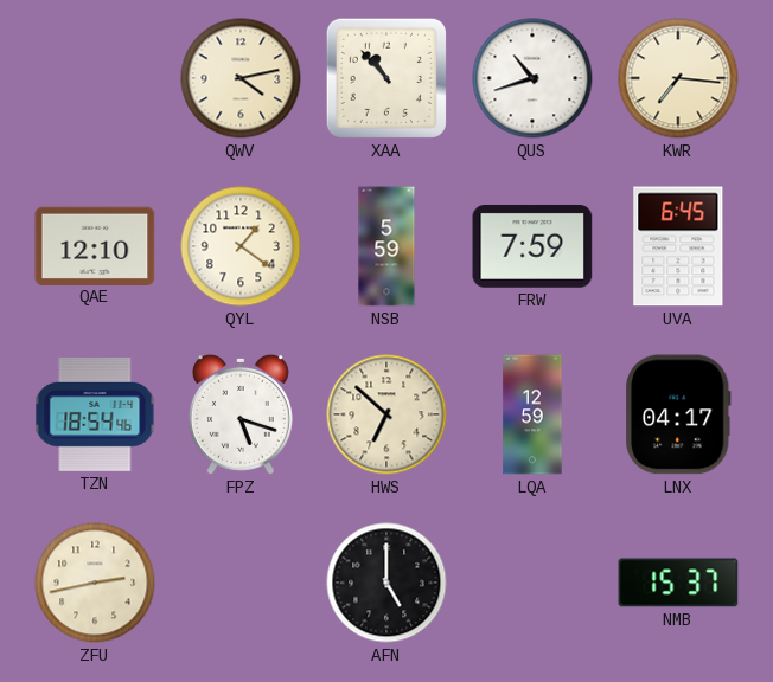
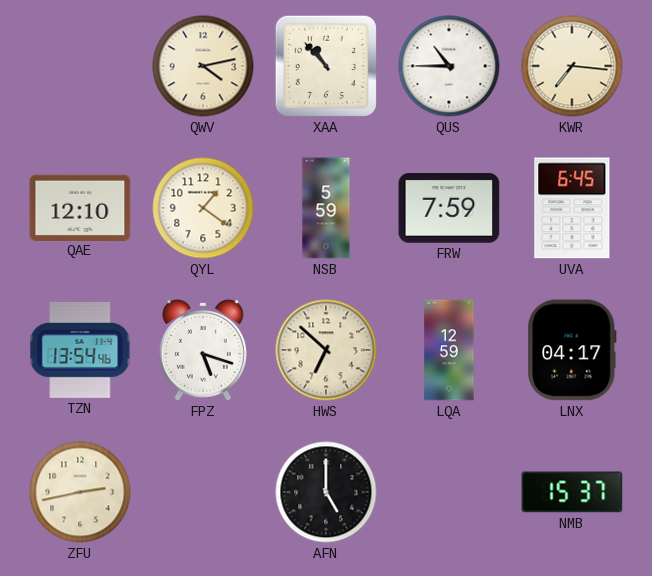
QUS: 10:42 -> 10:45
TZN: 18:54 -> 13:54
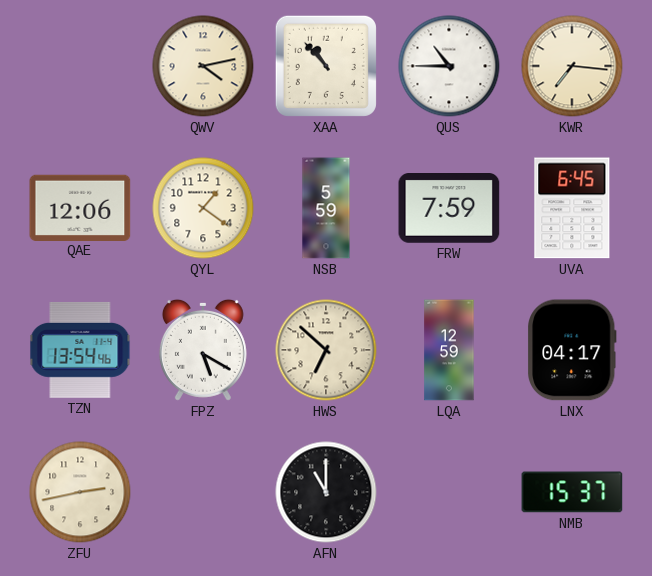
QAE: 12:10 -> 12:06
FPZ: 5:18 -> 5:20
AFN: 5:00 -> 11:00
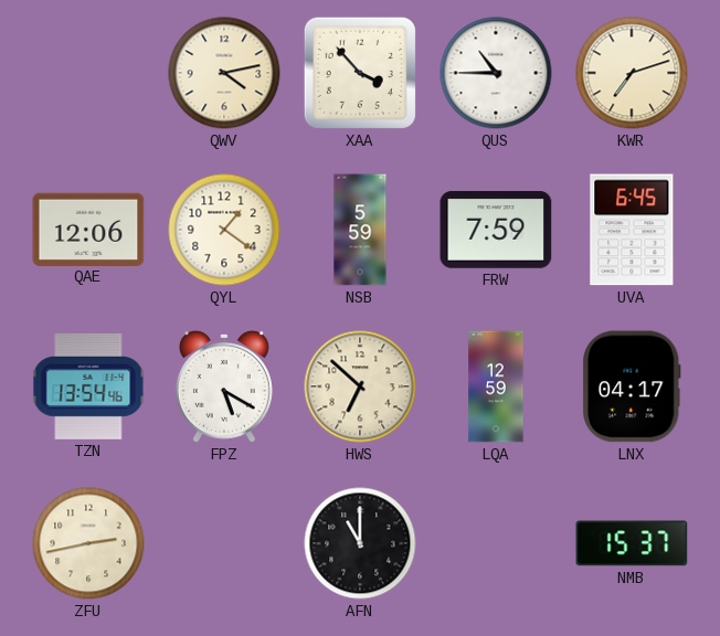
XAA: 10:53 -> 3:53
KWR: 7:16 -> 7:12
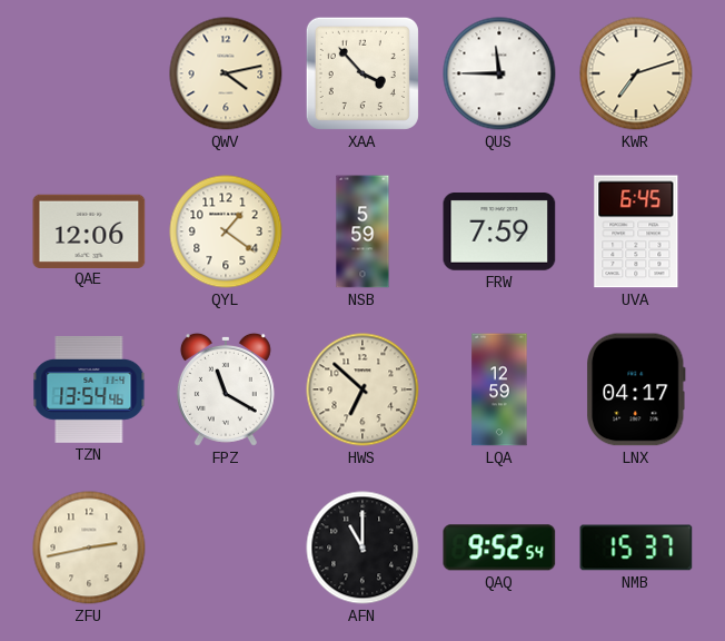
QUS: 10:45 -> 11:45
FPZ: 5:20 -> 11:20
QAQ: none -> 9:52
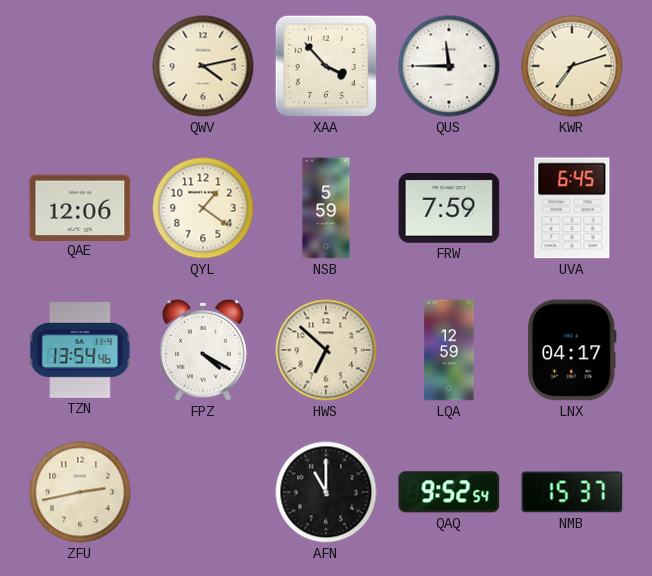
FPZ: 11:20 -> 4:20
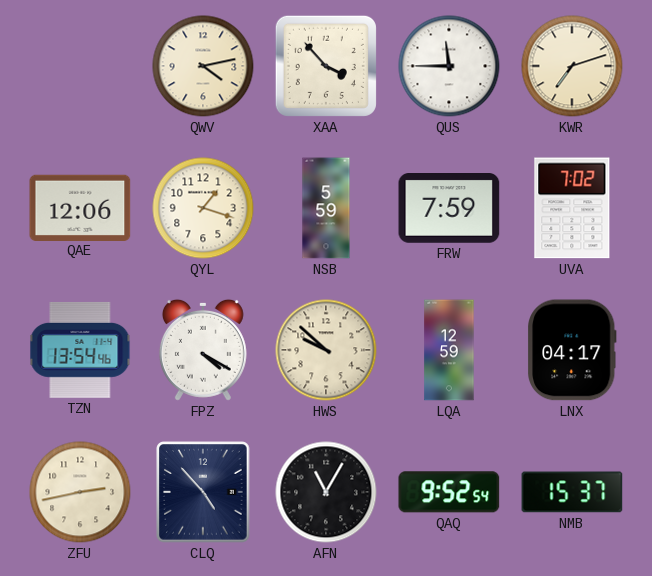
QYL: 1:21 -> 1:18
UVA: 6:45 -> 7:02
HWS: 6:52 -> 9:52
CLQ: none -> 4:53
AFN: 11:00 -> 11:05
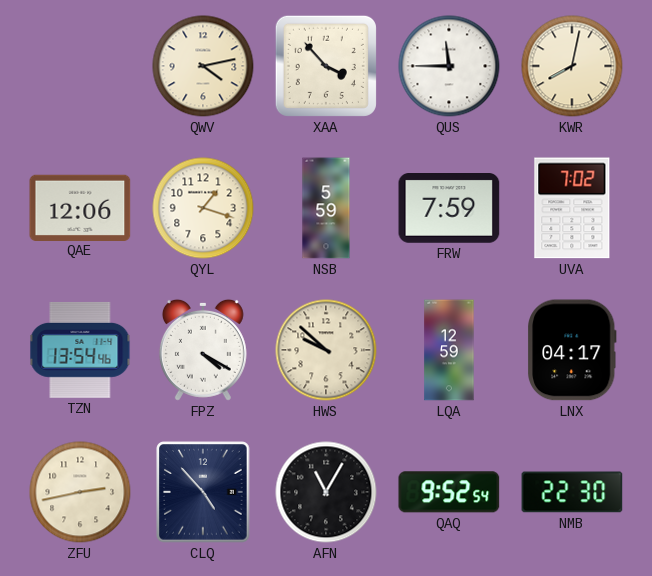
KWR: 7:12 -> 8:02
NMB: 15:37 -> 22:30
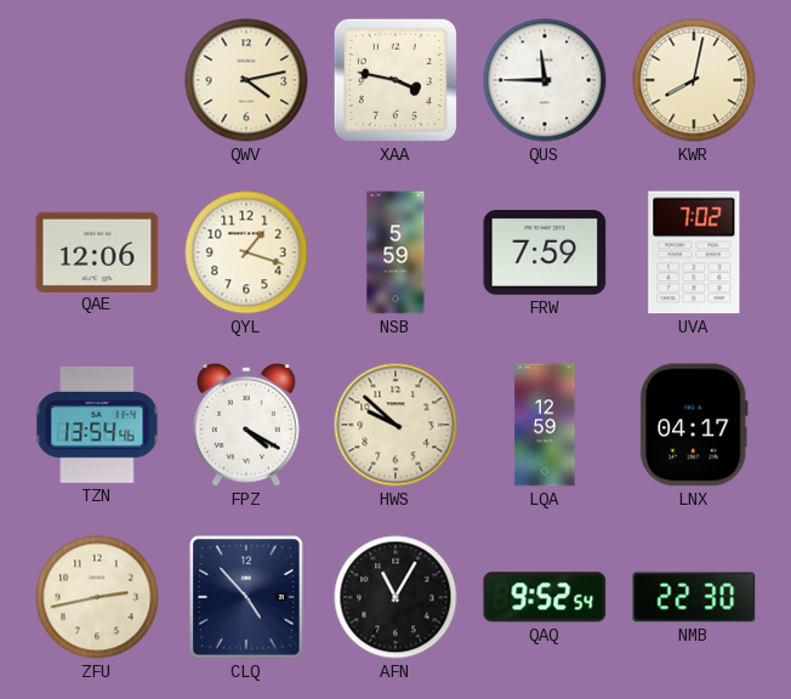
XAA: 3:53 -> 3:47
